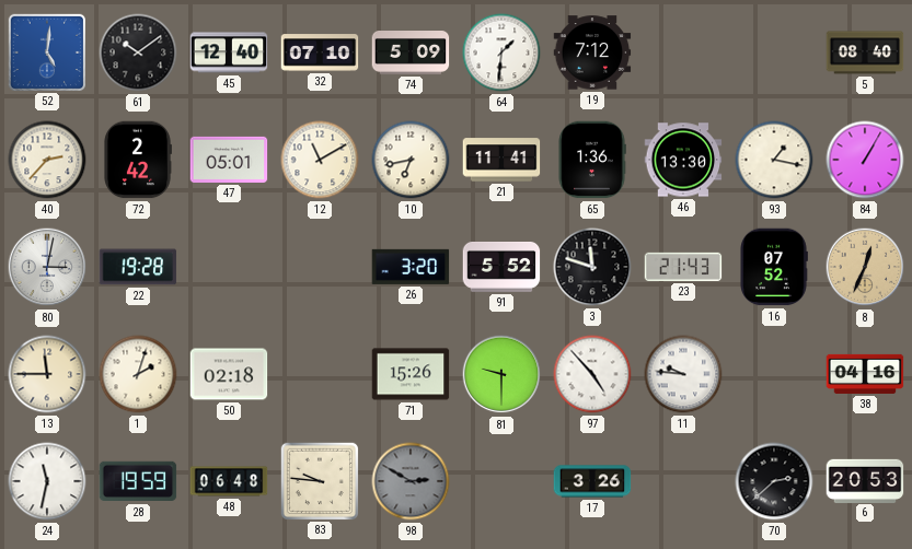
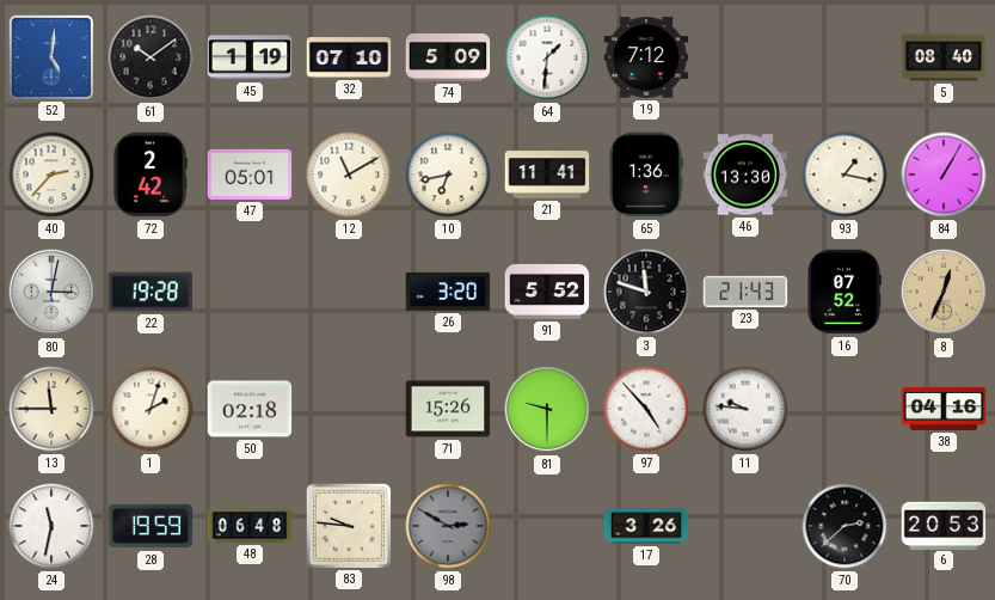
45: 12:40 -> 1:19
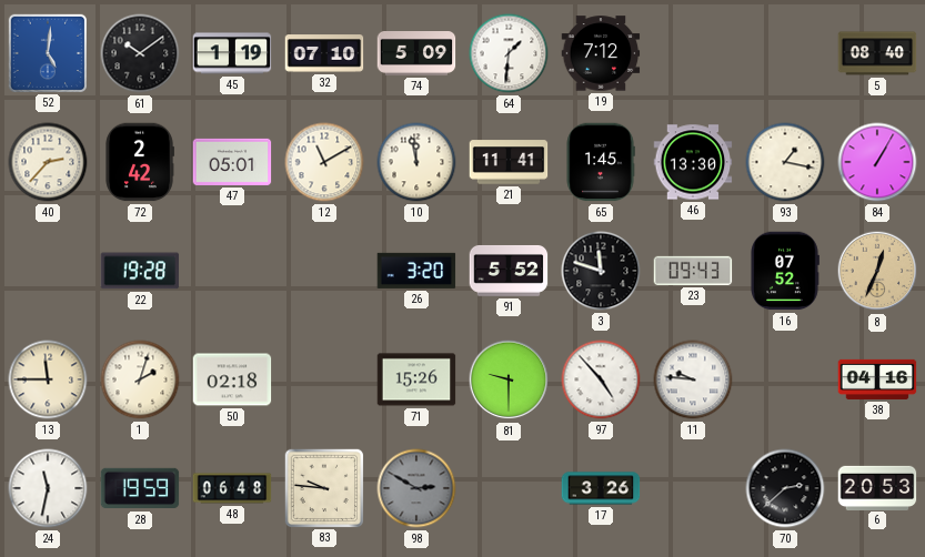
10: 6:43 -> 11:58
65: 1:36 -> 1:45
80: 3:02 -> none
23: 21:43 -> 09:43
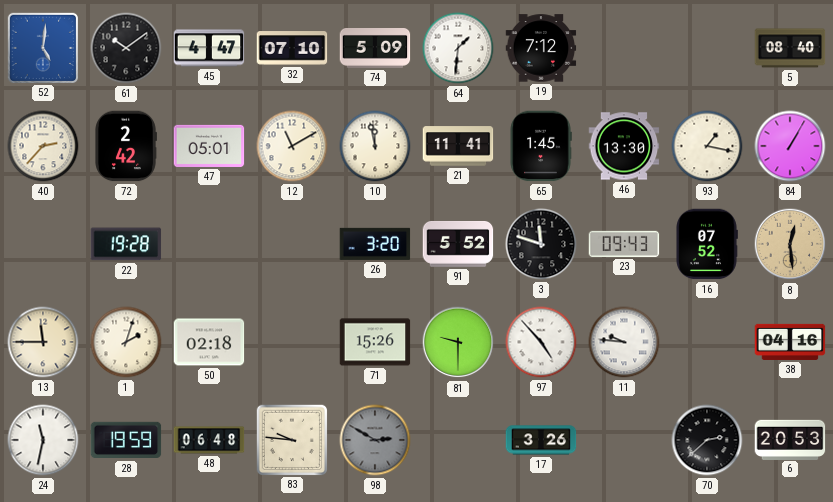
45: 1:19 -> 4:47
8: 12:34 -> 12:29
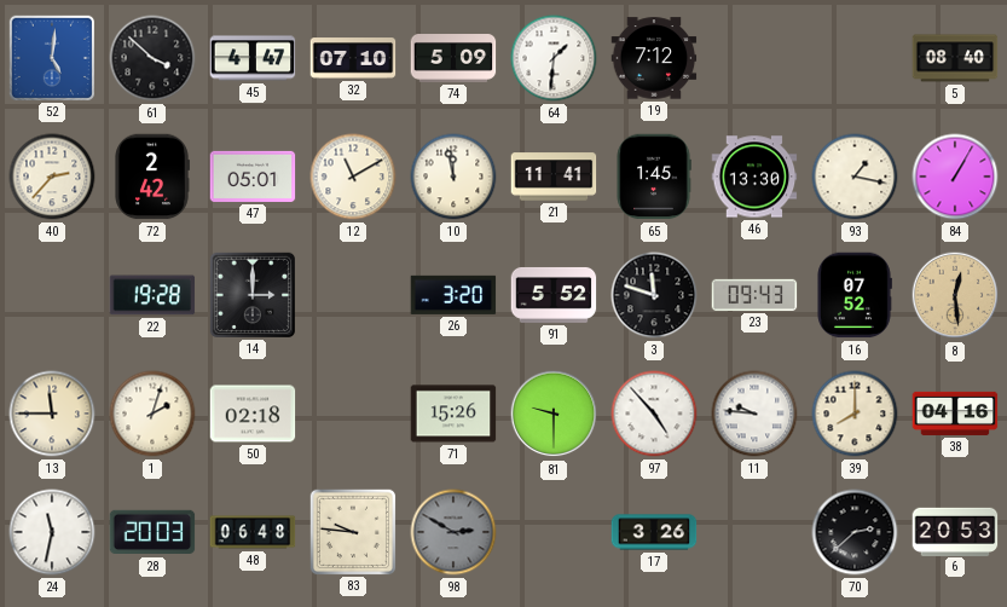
61: 10:09 -> 3:52
14: none -> 3:00
39: none -> 8:00
28: 19:59 -> 20:03
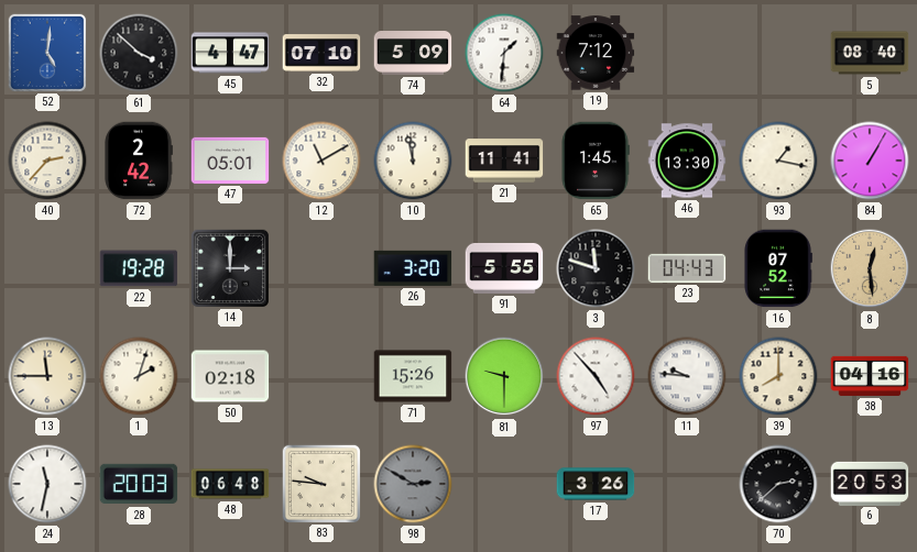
91: 5:52 -> 5:55
23: 09:43 -> 04:43
